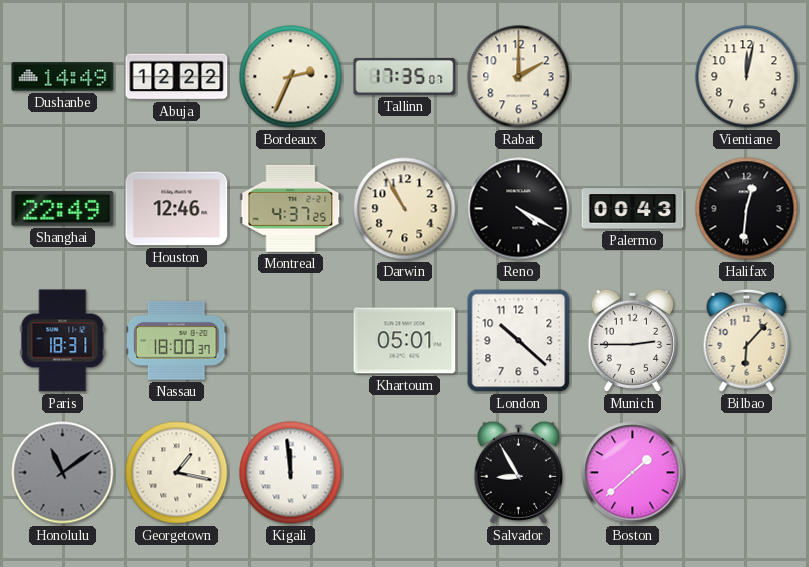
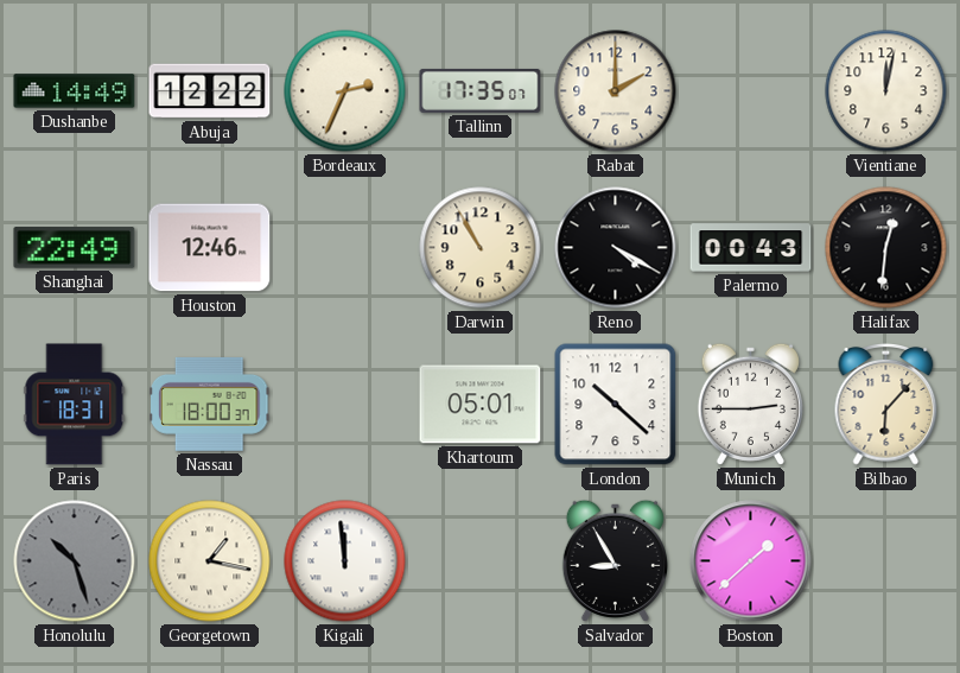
Montreal: 4:37 -> none
Honolulu: 11:09 -> 10:27
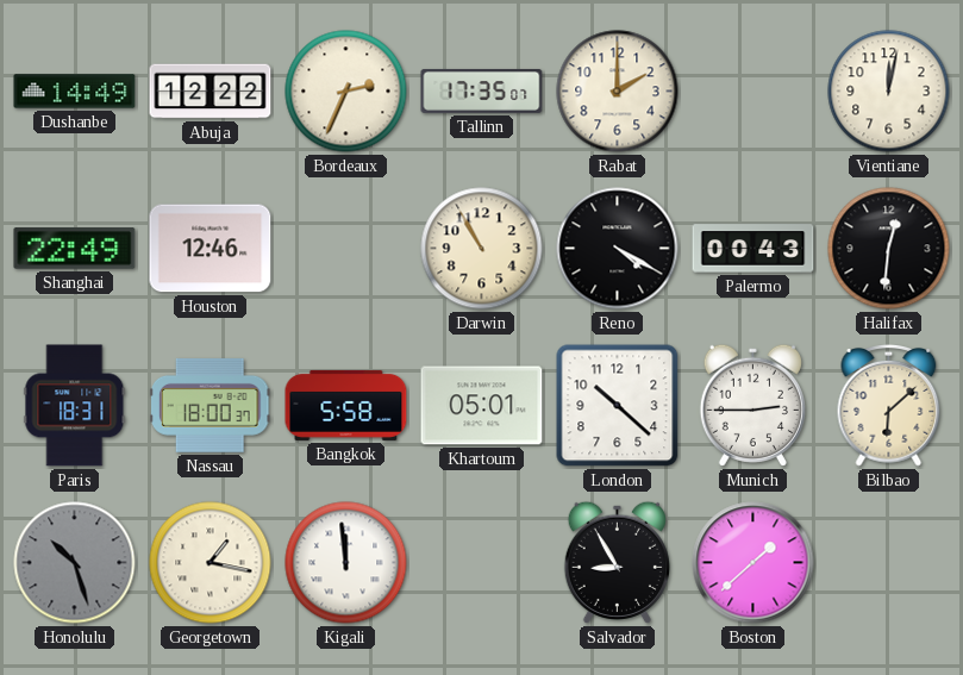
Bangkok: none -> 5:58
Bilbao: 6:07 -> 6:08
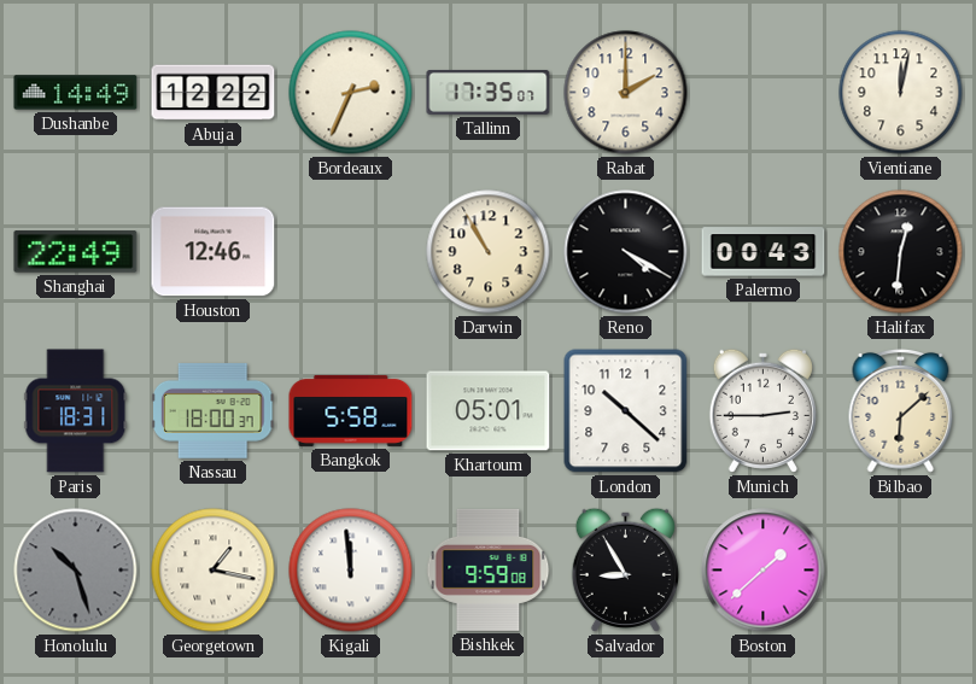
Bishkek: none -> 9:59
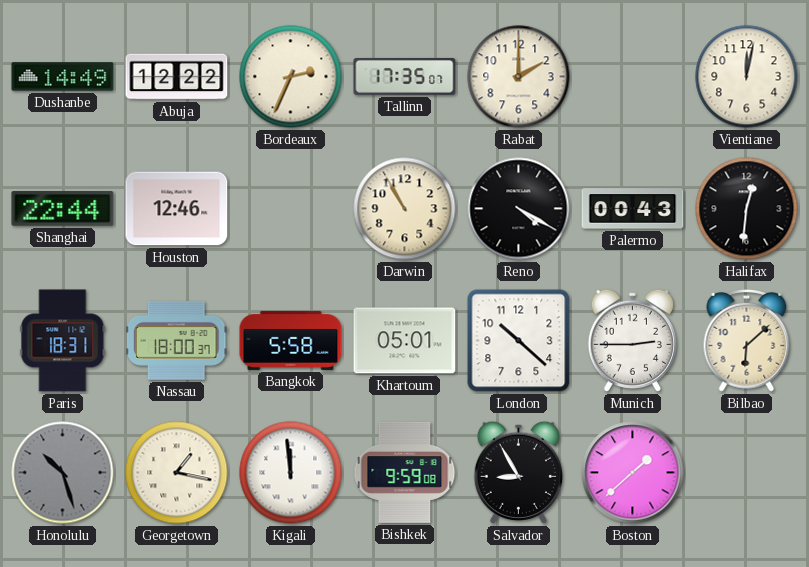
Shanghai: 22:49 -> 22:44
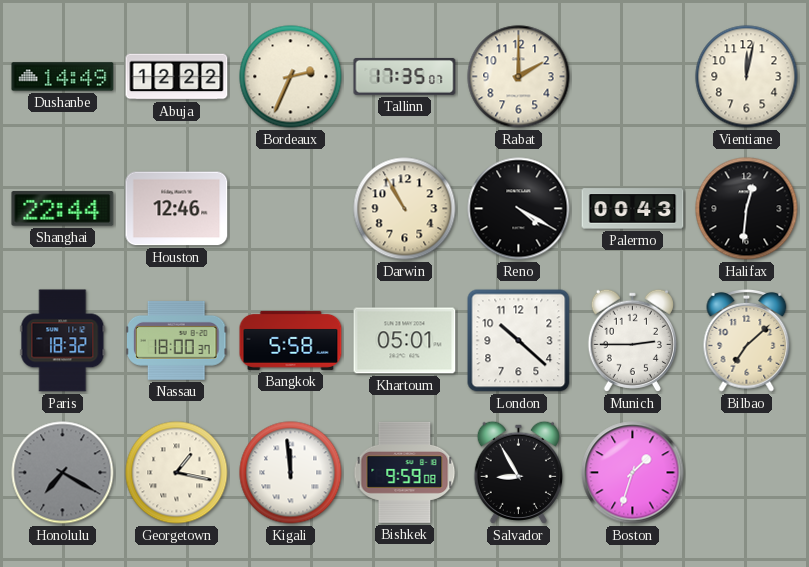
Paris: 18:31 -> 18:32
Bilbao: 6:08 -> 7:08
Honolulu: 10:27 -> 7:20
Boston: 1:38 -> 1:33
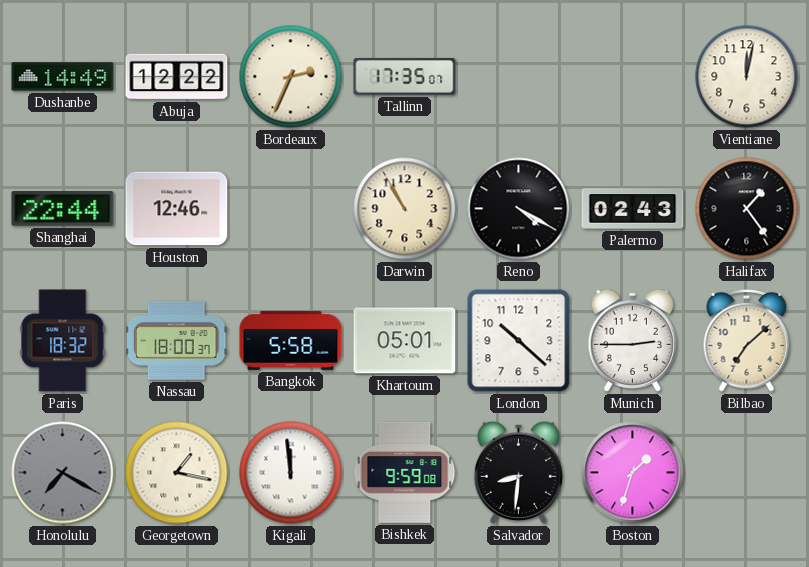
Rabat: 2:00 -> none
Palermo: 00:43 -> 02:43
Halifax: 12:31 -> 1:24
Salvador: 8:55 -> 8:31
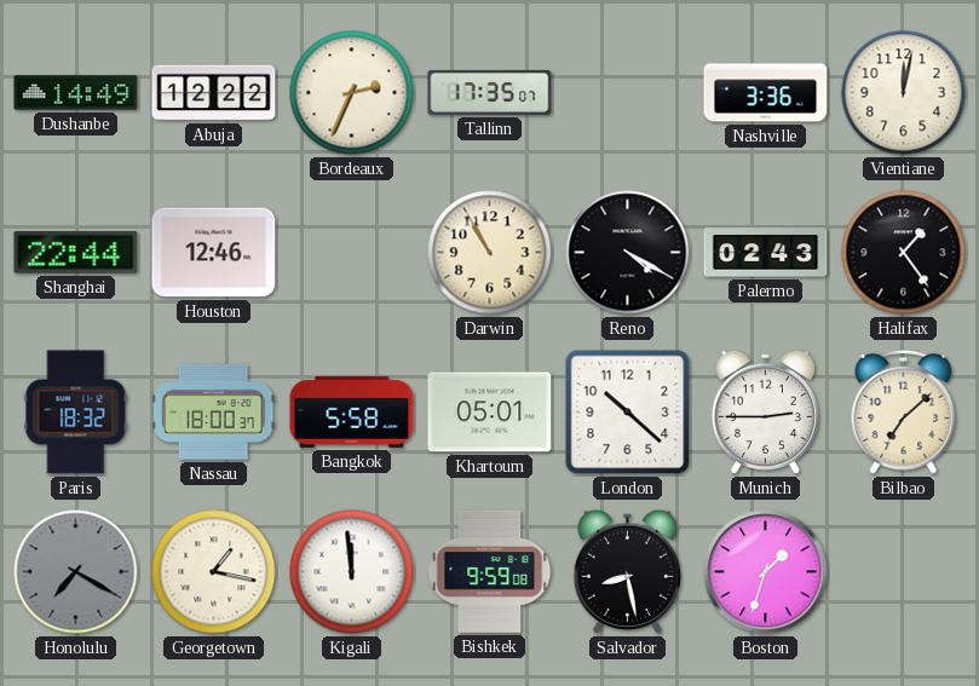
Nashville: none -> 3:36
Salvador: 8:31 -> 8:28
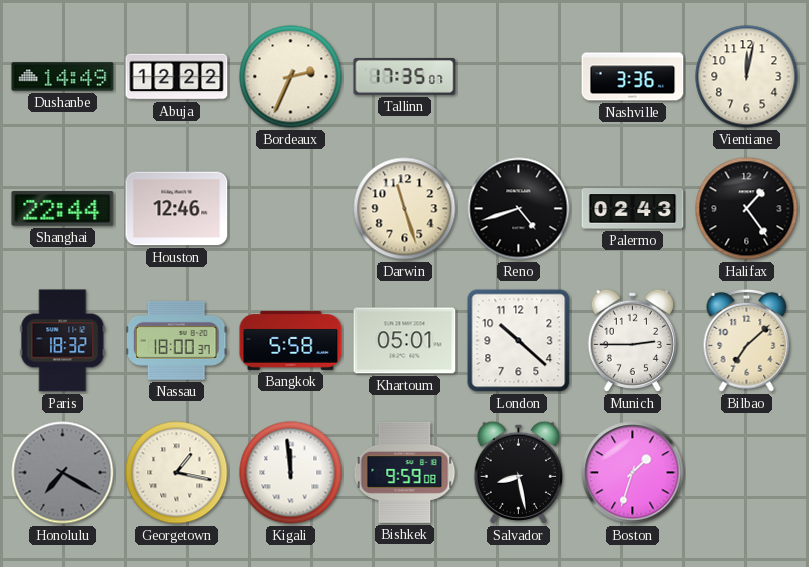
Darwin: 10:55 -> 11:27
Reno: 4:20 -> 4:42
